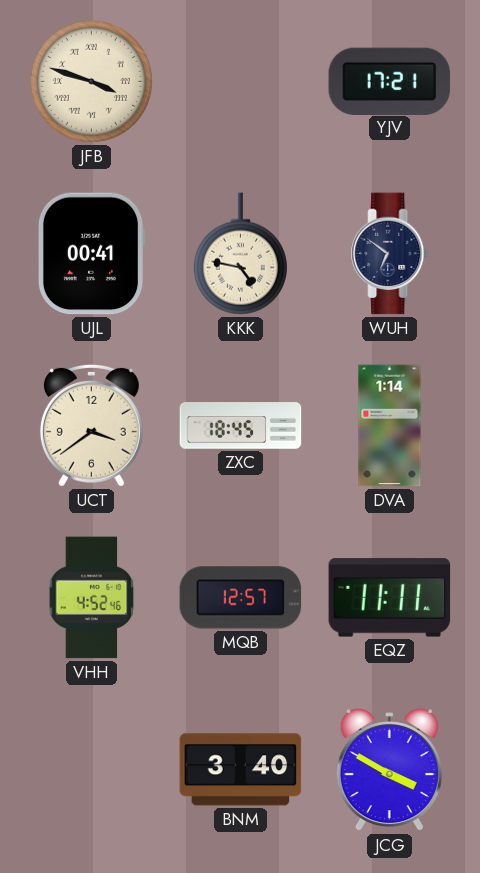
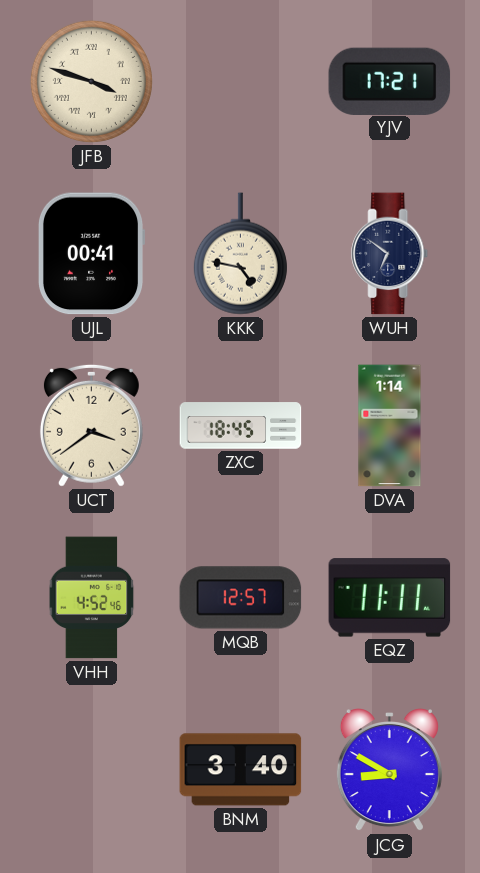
JCG: 3:50 -> 8:50
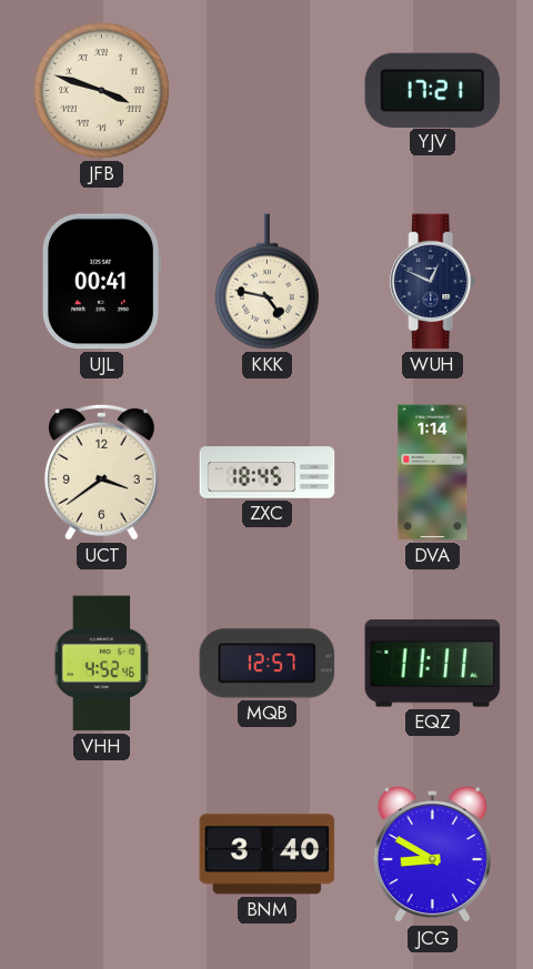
WUH: 6:51 -> 12:49
